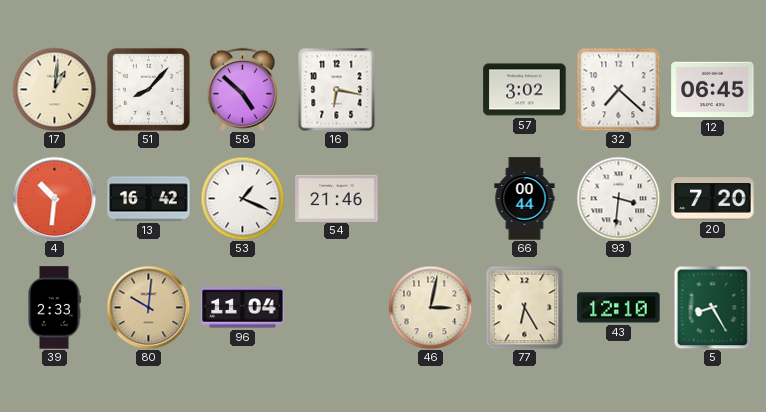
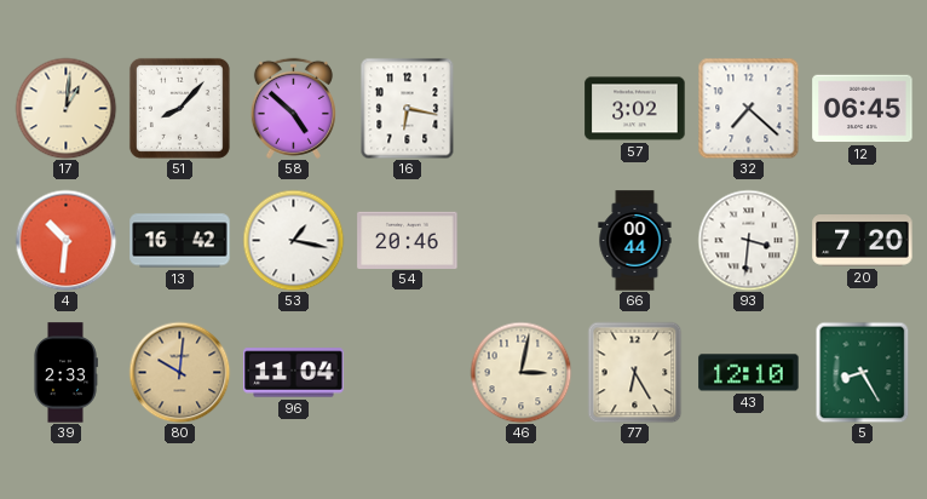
53: 1:19 -> 1:17
54: 21:46 -> 20:46
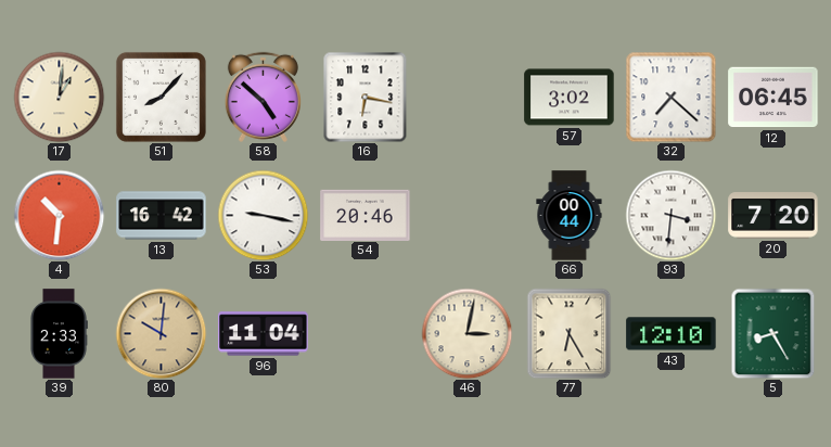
53: 1:17 -> 9:17
